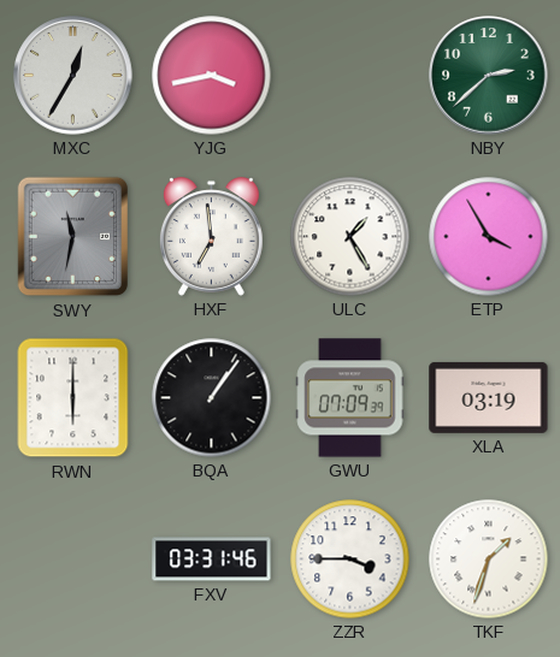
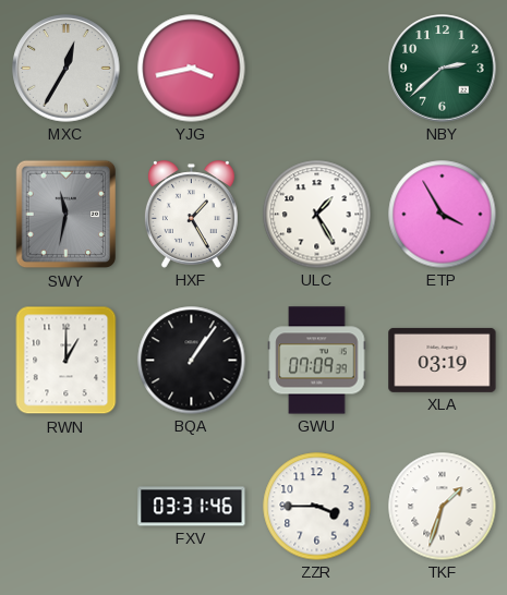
HXF: 6:59 -> 1:25
RWN: 6:00 -> 1:00
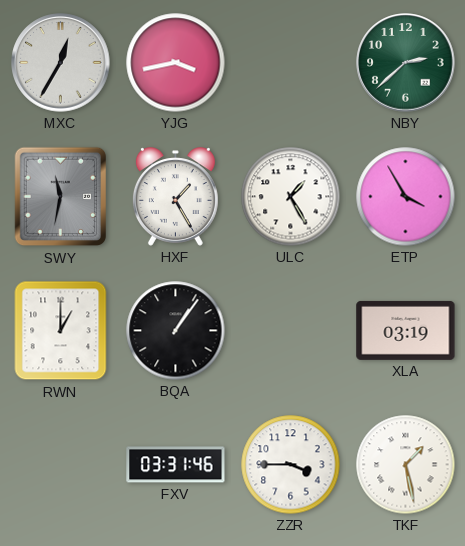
GWU: 07:09 -> none
TKF: 1:33 -> 1:28
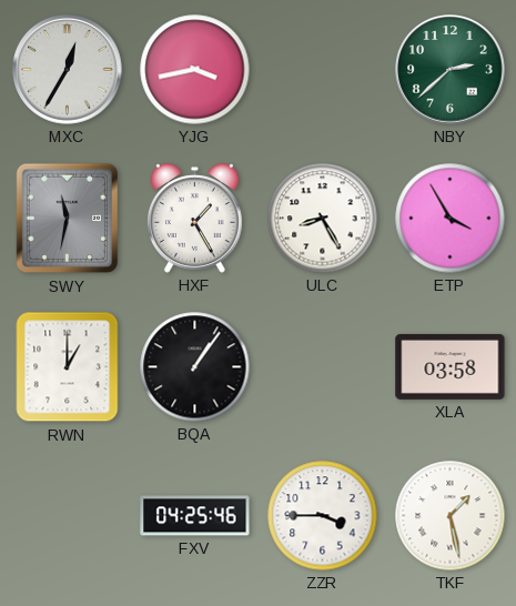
ULC: 1:25 -> 8:25
XLA: 03:19 -> 03:58
FXV: 03:31 -> 04:25
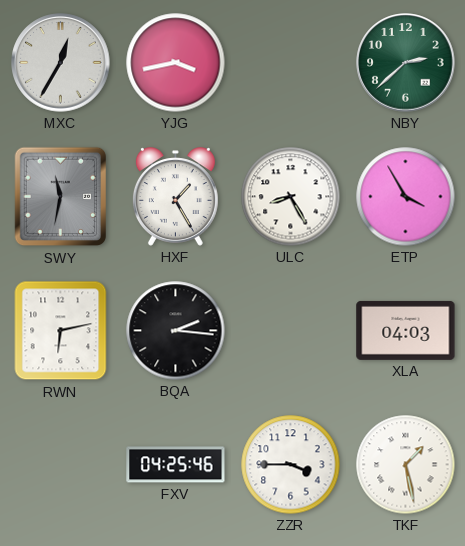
RWN: 1:00 -> 6:13
BQA: 1:06 -> 2:16
XLA: 03:58 -> 04:03
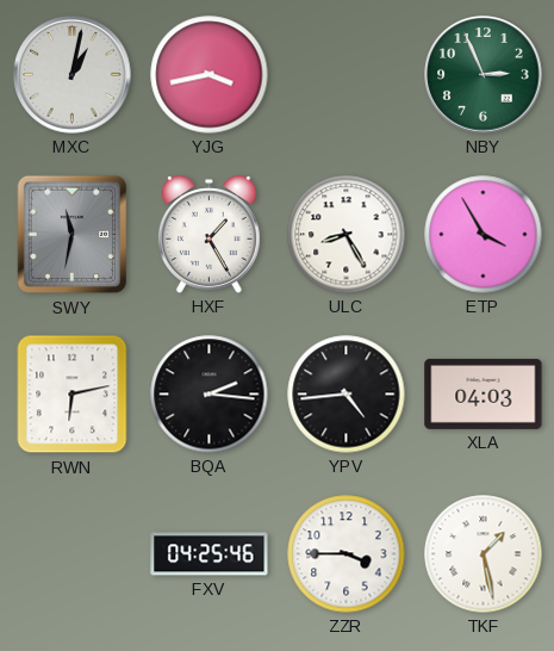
MXC: 12:35 -> 1:02
NBY: 2:38 -> 2:56
YPV: none -> 4:44
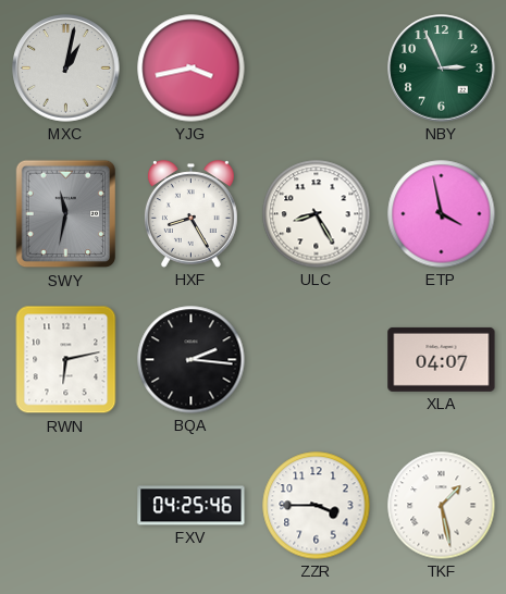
HXF: 1:25 -> 8:25
ETP: 3:55 -> 3:58
YPV: 4:44 -> none
XLA: 04:03 -> 04:07
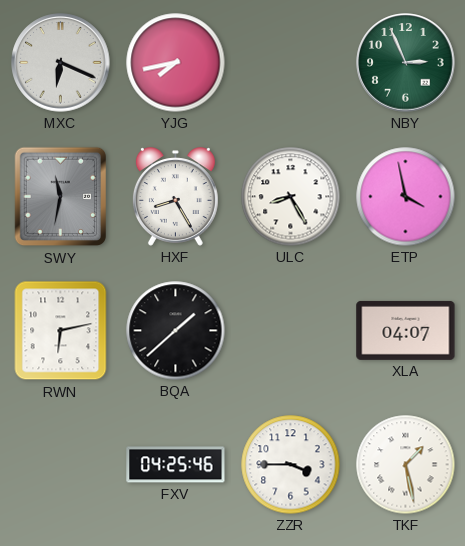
MXC: 1:02 -> 6:19
YJG: 3:43 -> 7:43
BQA: 2:16 -> 1:38
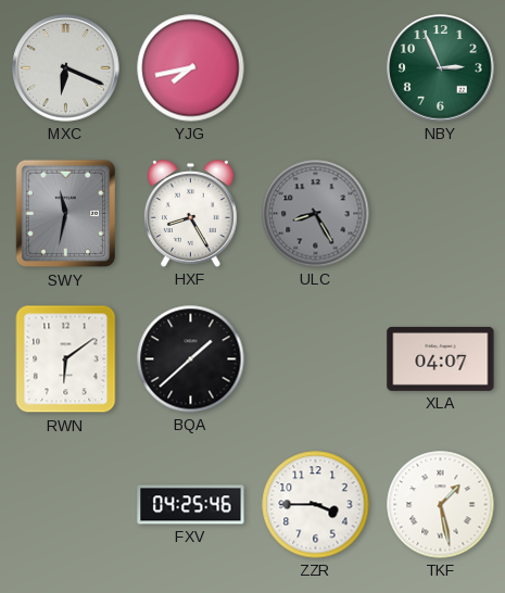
ULC dial: white -> grey
ETP: 3:58 -> none
RWN: 6:13 -> 6:09
